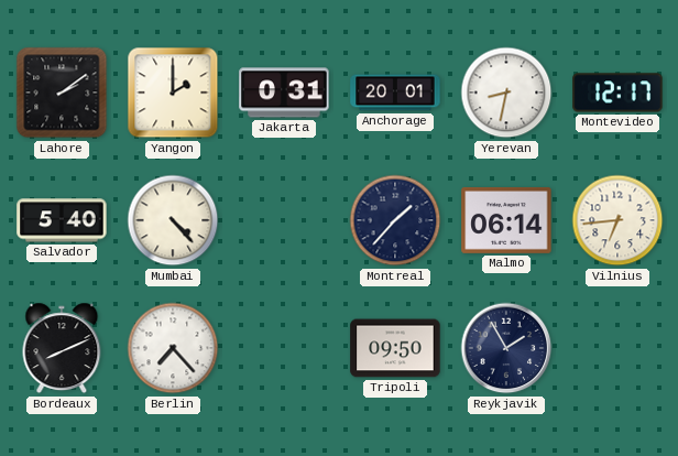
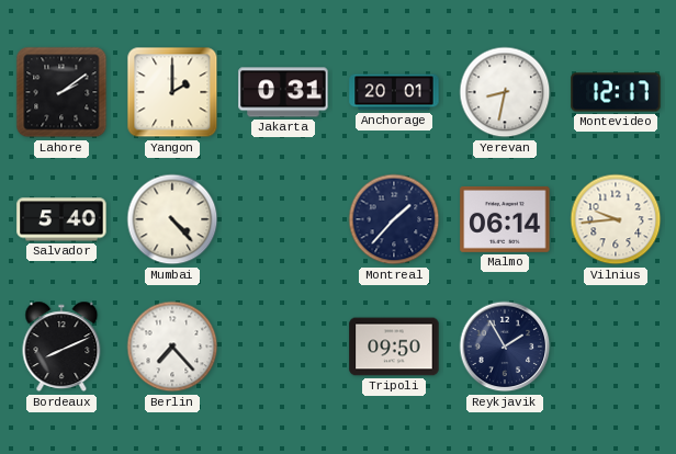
Vilnius: 6:44 -> 9:44
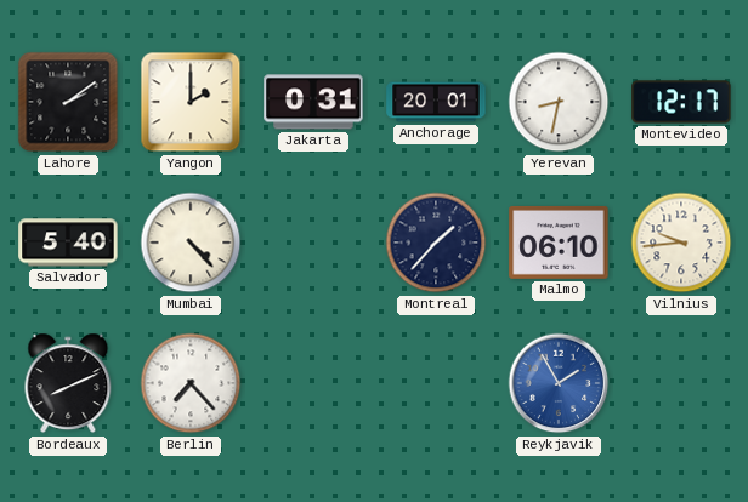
Malmo: 06:14 -> 06:10
Tripoli: 09:50 -> none
Reykjavik dial: navy -> blue
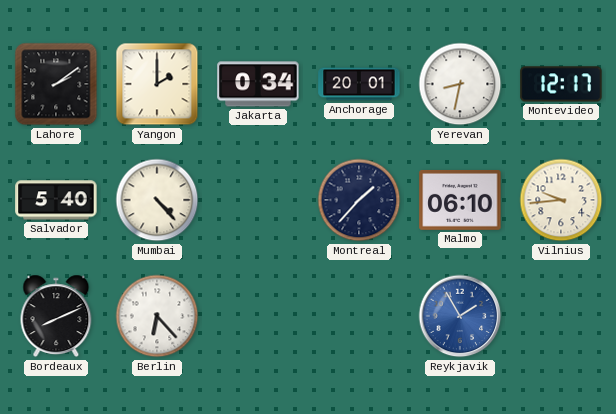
Jakarta: 0:31 -> 0:34
Berlin: 7:23 -> 6:23
